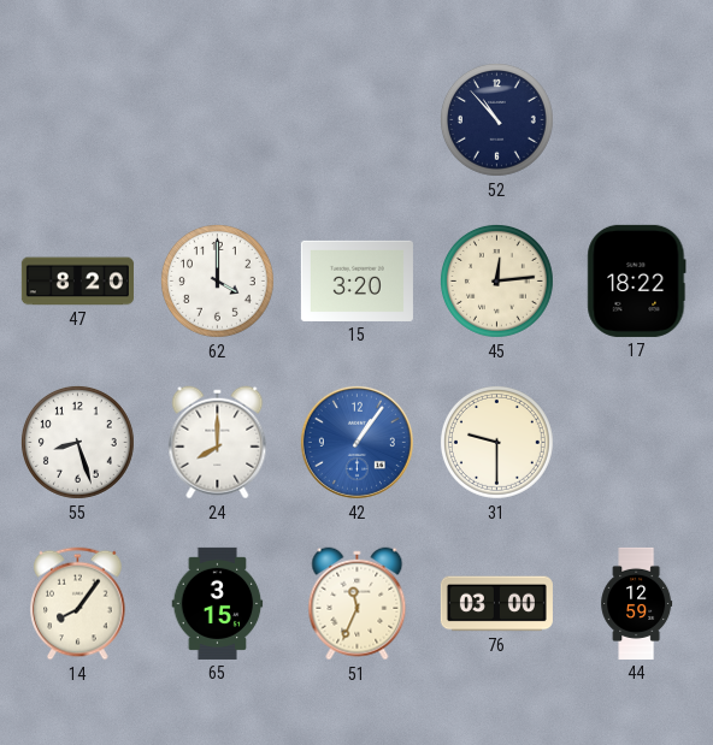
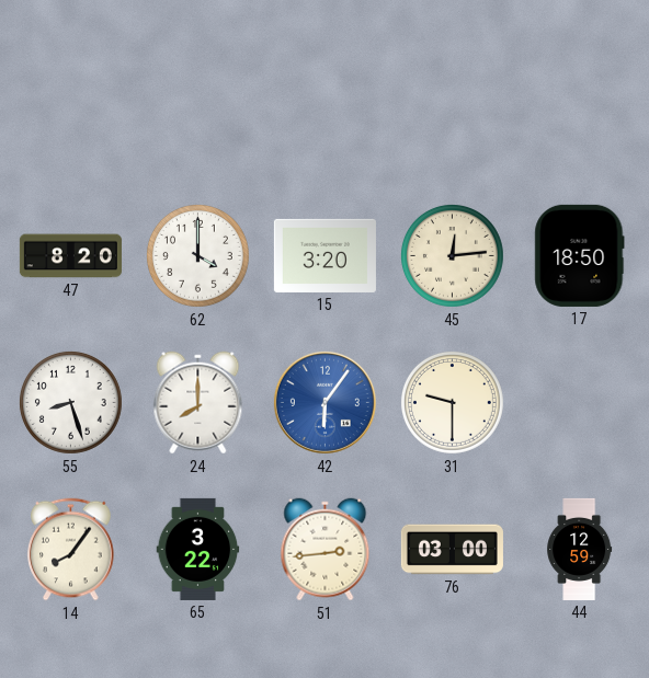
52: 10:53 -> none
17: 18:22 -> 18:50
42: 1:06 -> 6:06
65: 3:15 -> 3:22
51: 11:34 -> 2:44
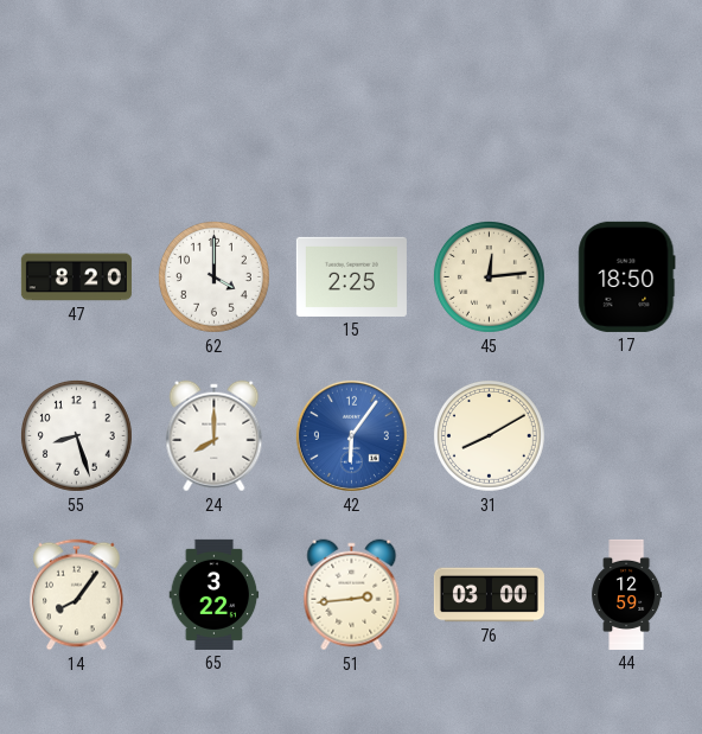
15: 3:20 -> 2:25
31: 9:30 -> 8:10
